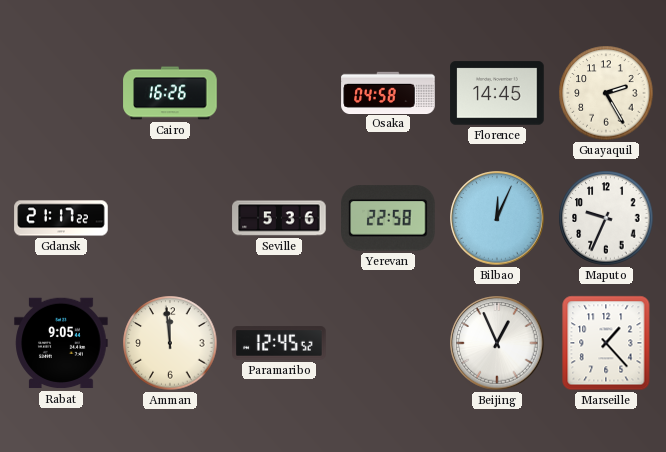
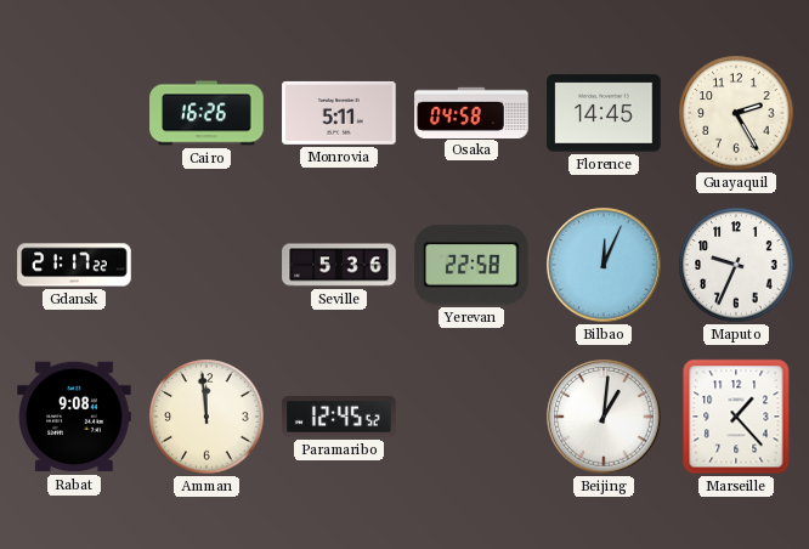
Monrovia: none -> 5:11
Rabat: 9:05 -> 9:08
Beijing: 12:56 -> 1:01
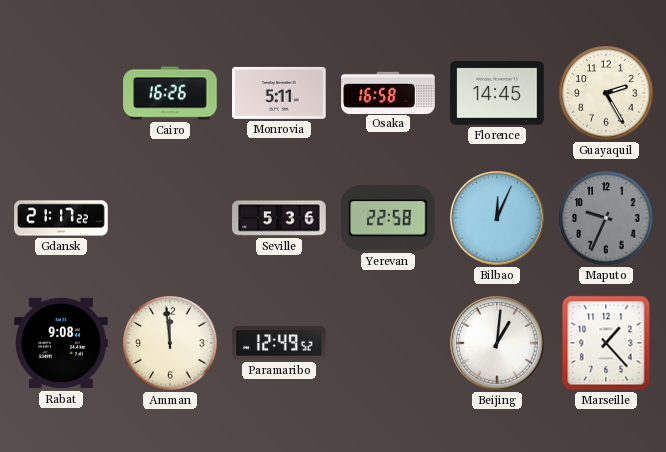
Osaka: 04:58 -> 16:58
Maputo dial: white -> grey
Paramaribo: 12:45 -> 12:49
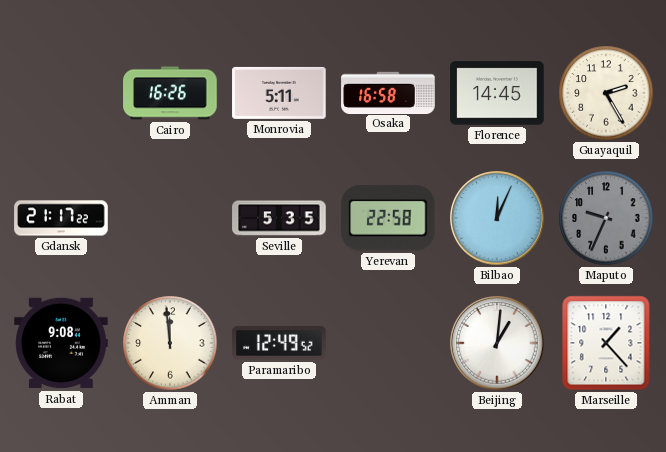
Seville: 5:36 -> 5:35
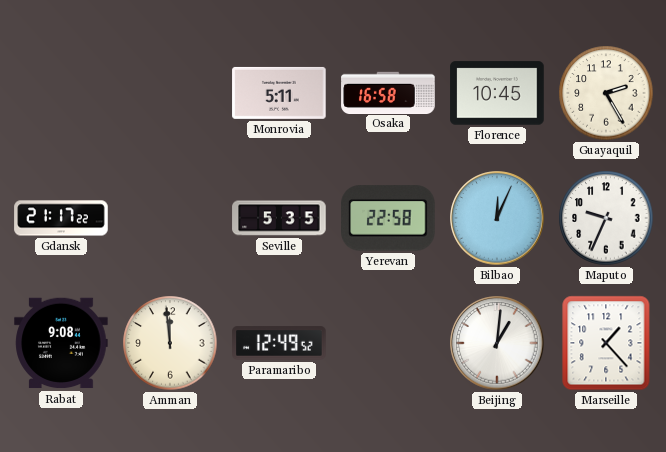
Cairo: 16:26 -> none
Florence: 14:45 -> 10:45
Maputo dial: grey -> white
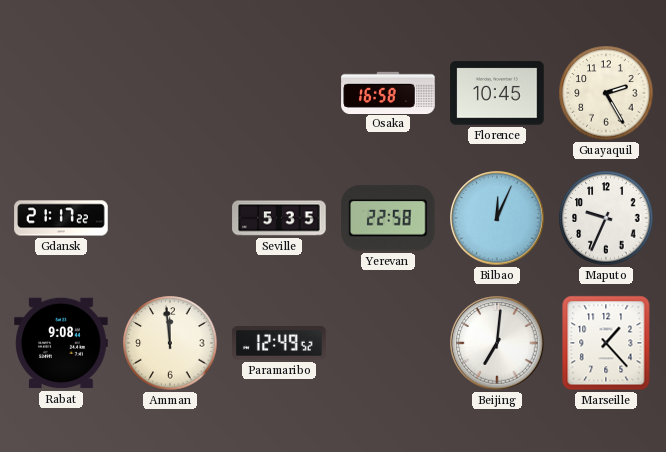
Monrovia: 5:11 -> none
Beijing: 1:01 -> 7:01
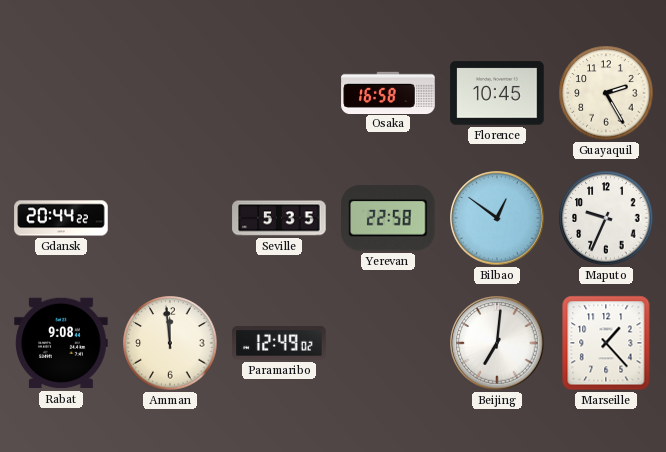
Gdansk: 21:17 -> 20:44
Bilbao: 12:04 -> 12:51
Paramaribo: 12:49:52 -> 12:49:02
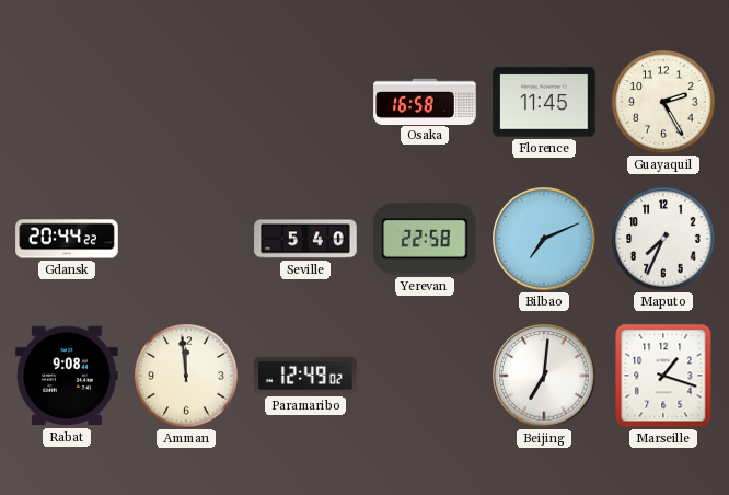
Florence: 10:45 -> 11:45
Seville: 5:35 -> 5:40
Bilbao: 12:51 -> 7:11
Maputo: 9:34 -> 7:34
Marseille: 1:23 -> 1:18
